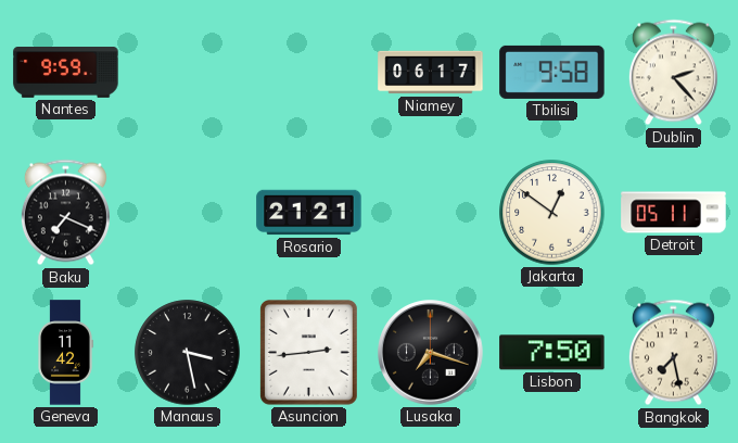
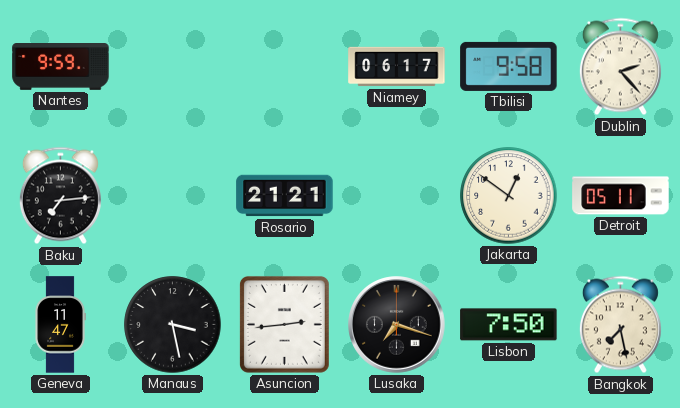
Baku: 7:19 -> 7:14
Geneva: 11:42 -> 11:47
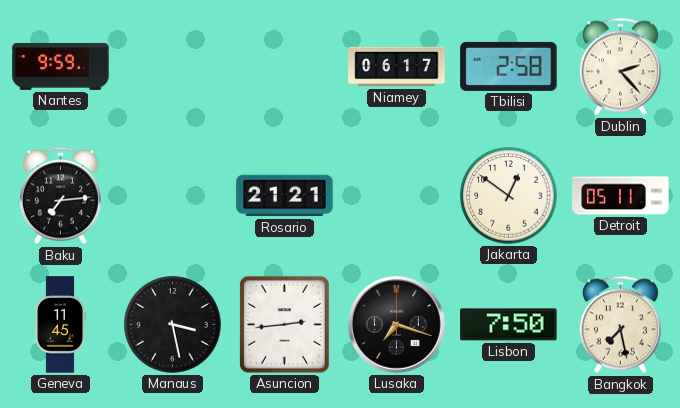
Tbilisi: 9:58 -> 2:58
Geneva: 11:47 -> 11:45
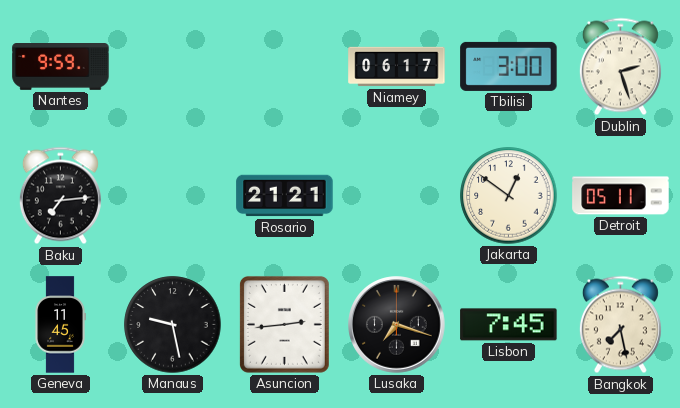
Tbilisi: 2:58 -> 3:00
Dublin: 2:23 -> 2:27
Manaus: 3:28 -> 9:28
Lisbon: 7:50 -> 7:45
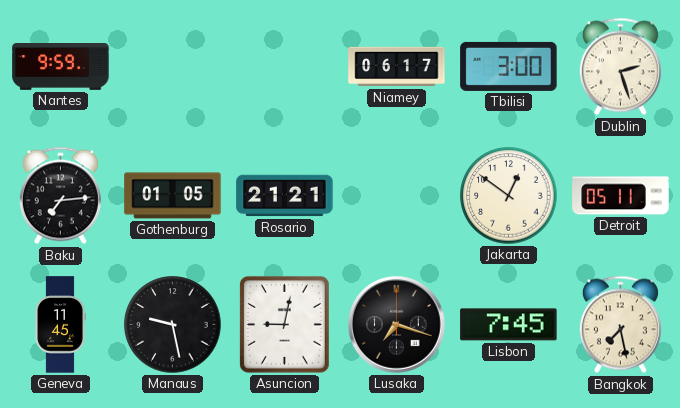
Gothenburg: none -> 01:05
Asuncion: 2:44 -> 9:02
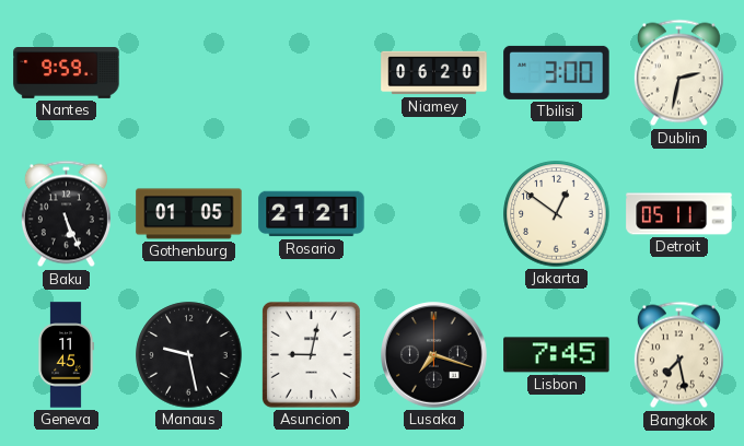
Niamey: 06:17 -> 06:20
Dublin: 2:27 -> 2:32
Baku: 7:14 -> 5:26
